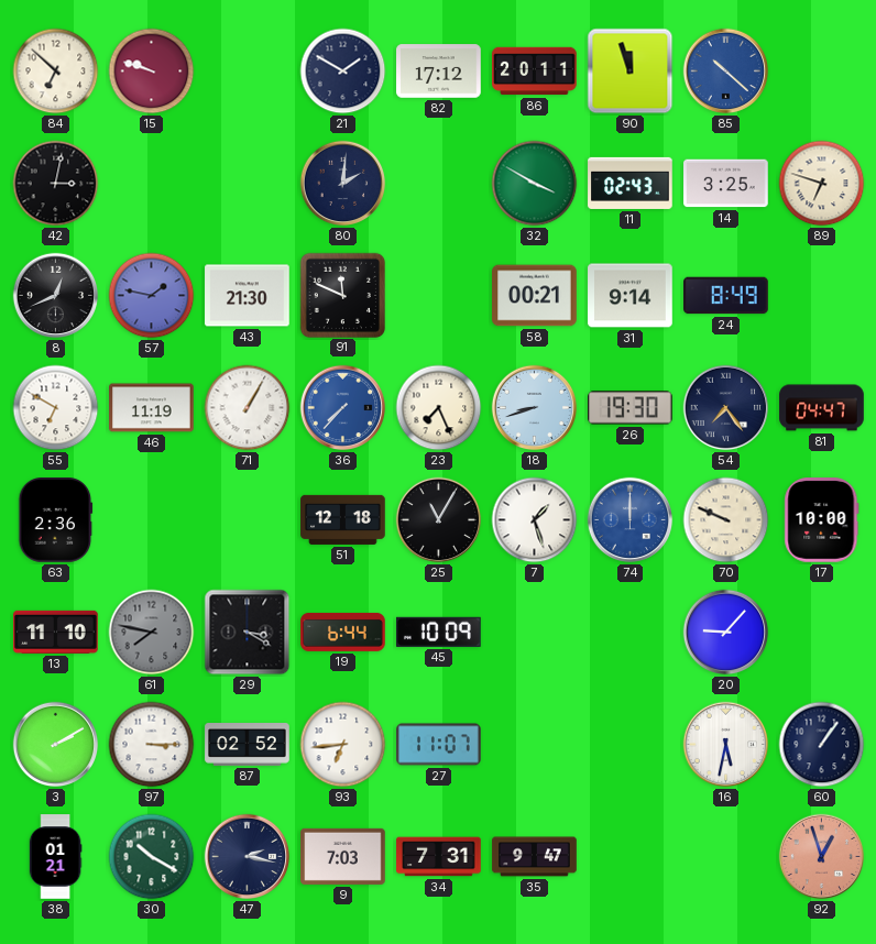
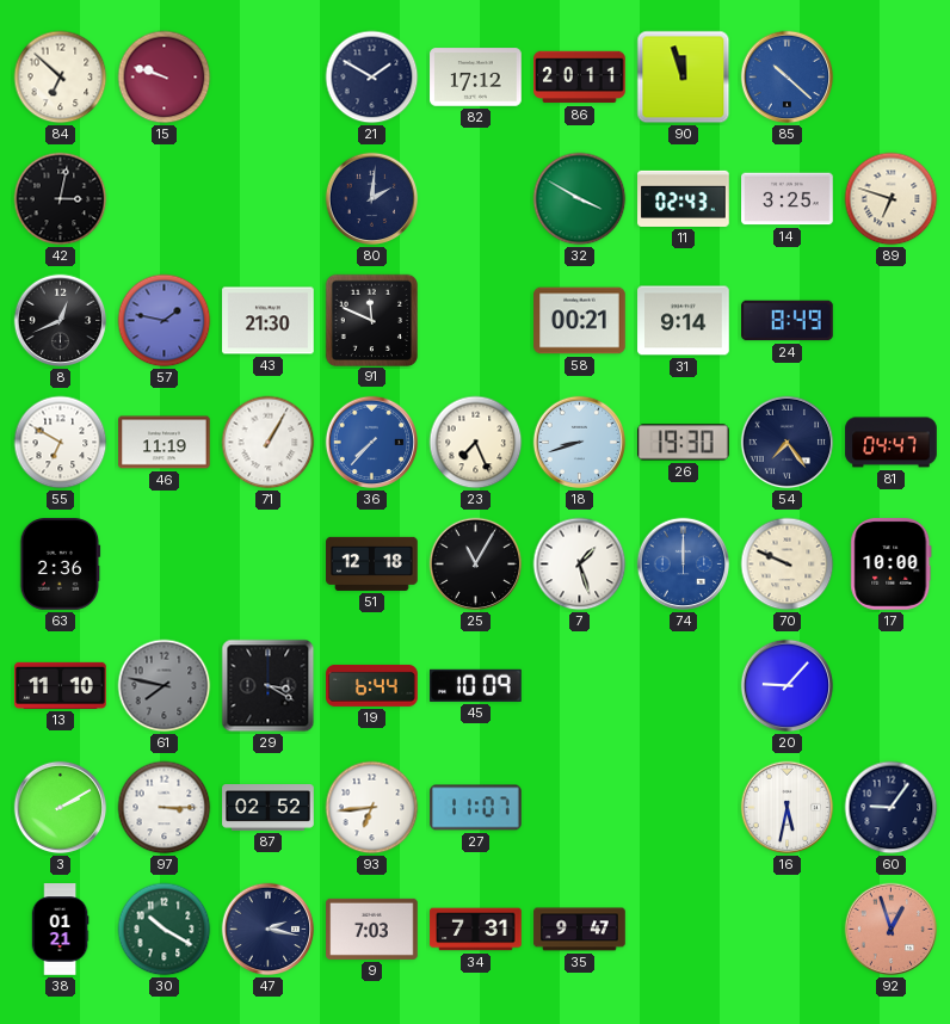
60: 1:06 -> 9:06
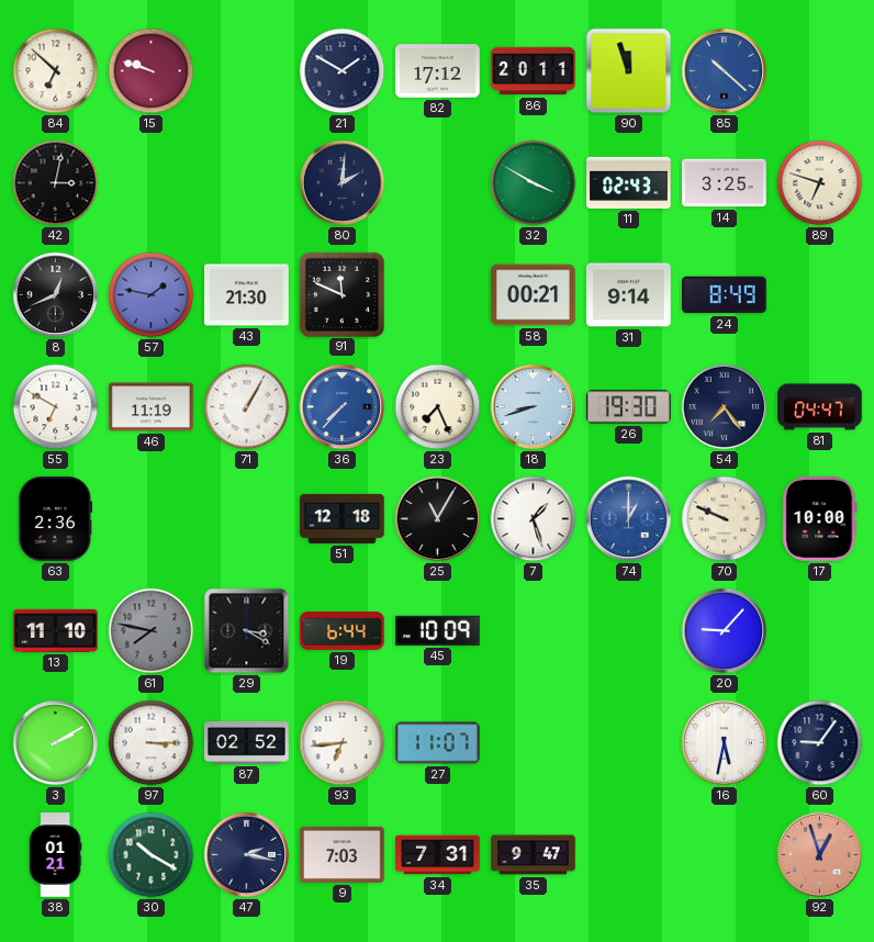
74: 12:00 -> 1:00
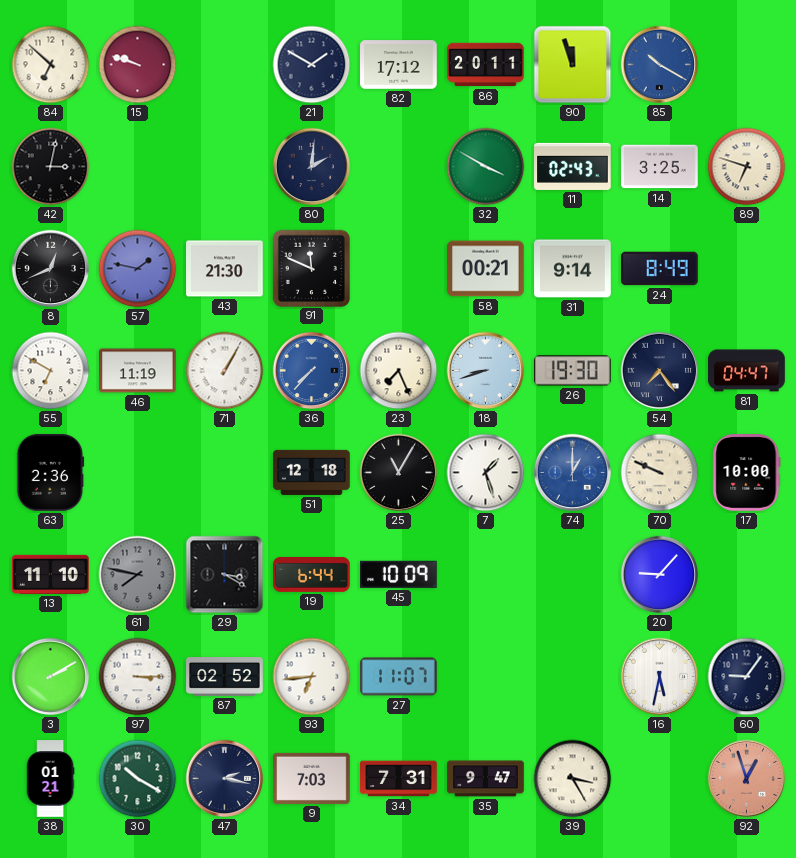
85: 10:22 -> 10:20
39: none -> 3:25
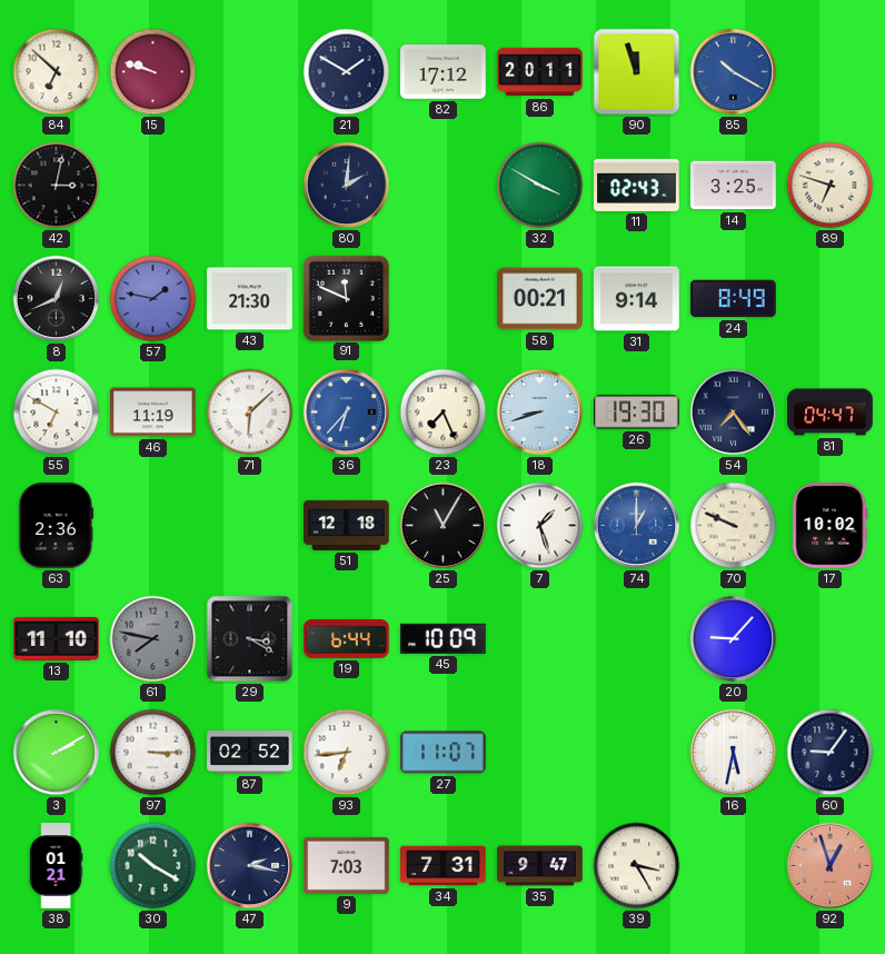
71: 1:05 -> 6:08
36: 7:37 -> 6:37
17: 10:00 -> 10:02
